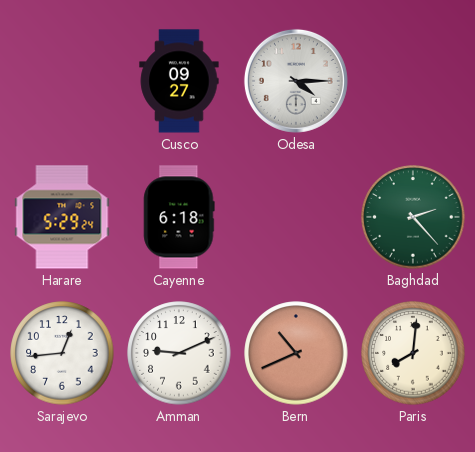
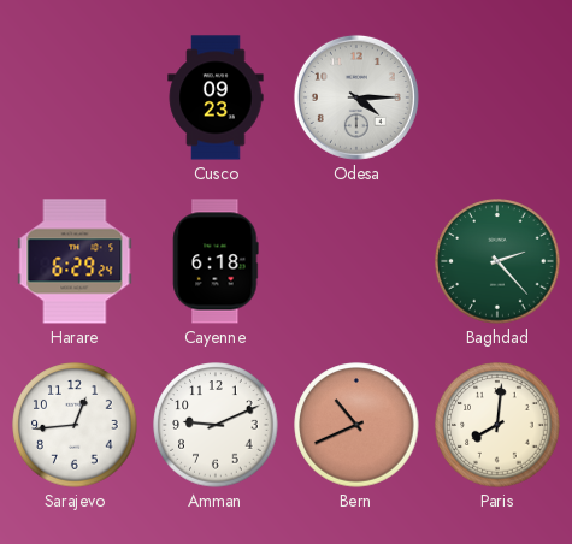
Cusco: 09:27 -> 09:23
Harare: 5:29 -> 6:29
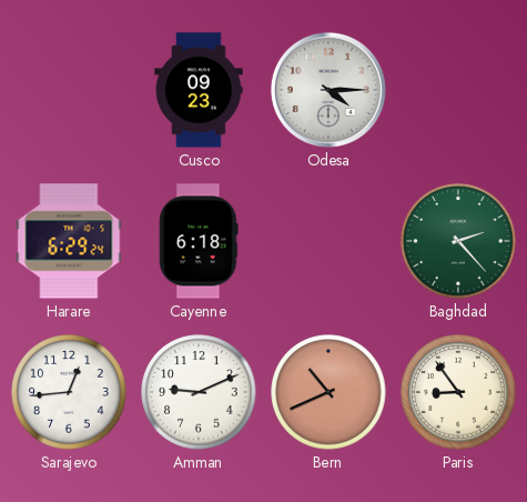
Paris: 8:01 -> 8:54
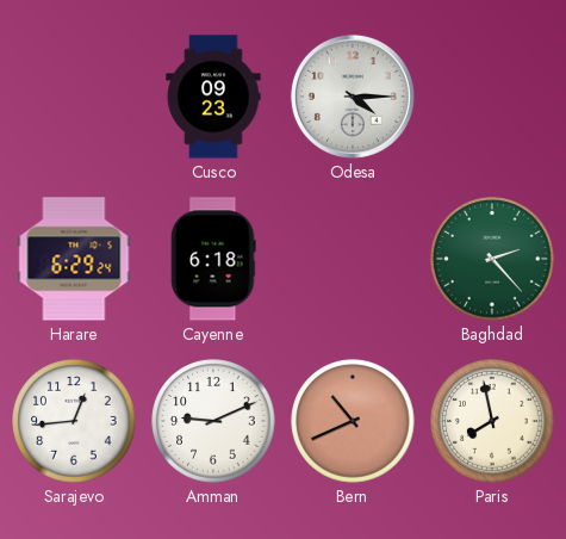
Paris: 8:54 -> 7:58
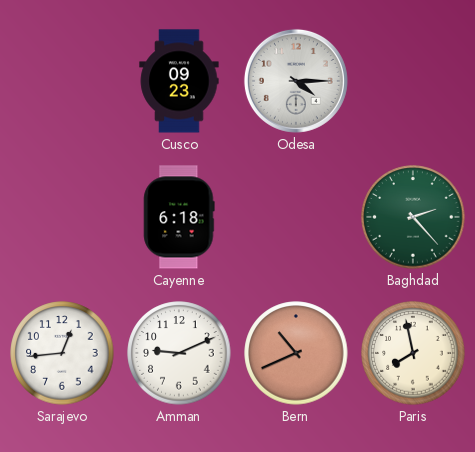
Harare: 6:29 -> none
